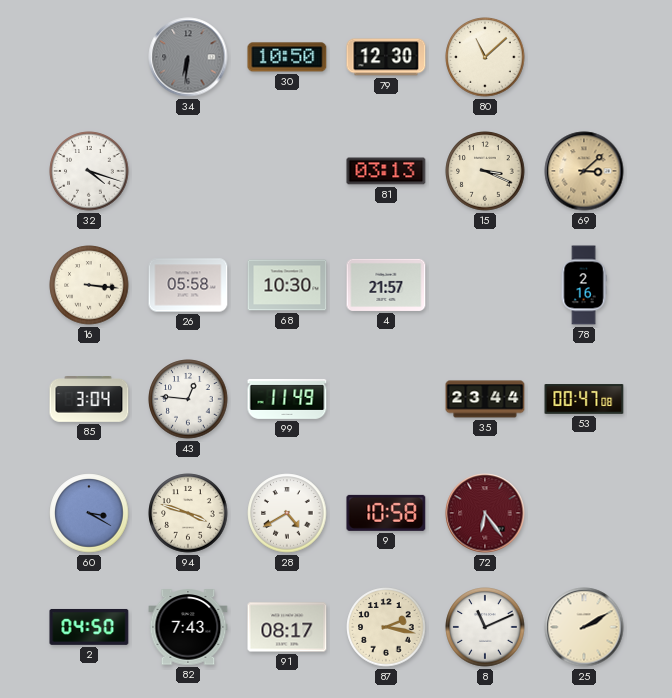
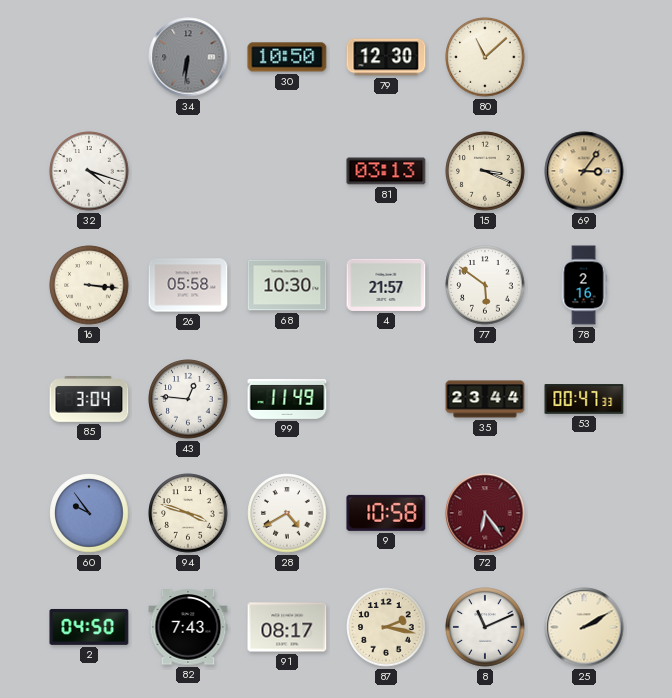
69: 3:08 -> 3:06
77: none -> 5:51
53: 00:47:08 -> 00:47:33
60: 3:20 -> 9:54
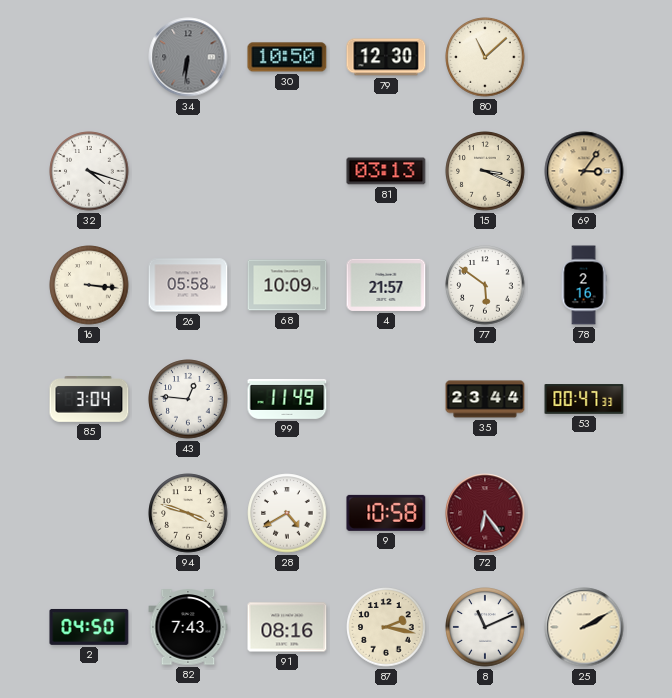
68: 10:30 -> 10:09
60: 9:54 -> none
91: 08:17 -> 08:16
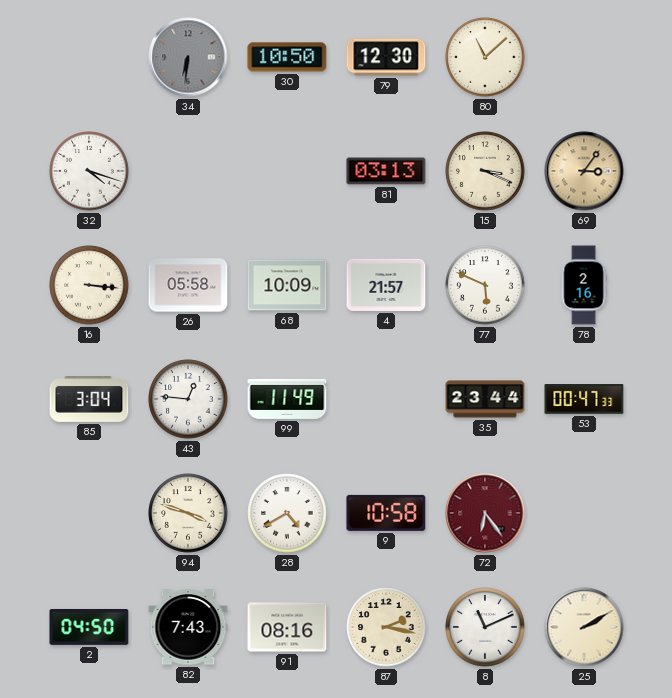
77: 5:51 -> 5:49
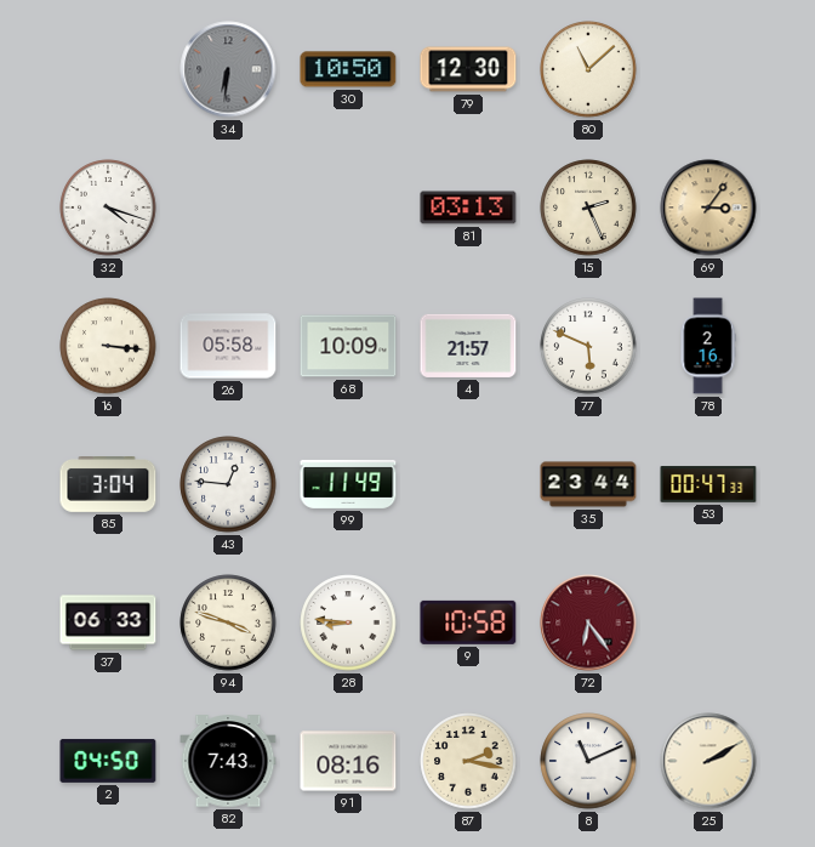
15: 3:19 -> 2:26
37: none -> 06:33
28: 4:40 -> 8:46
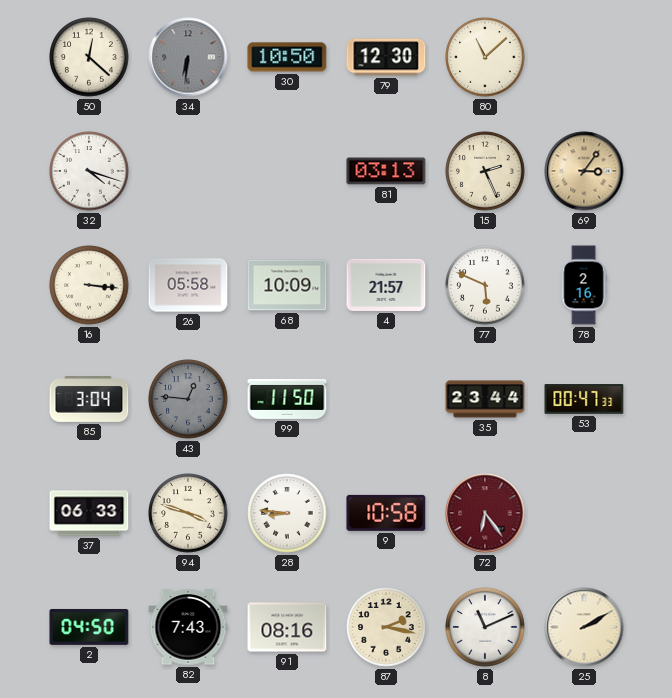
50: none -> 12:22
43 dial: white -> grey
99: 11:49 -> 11:50
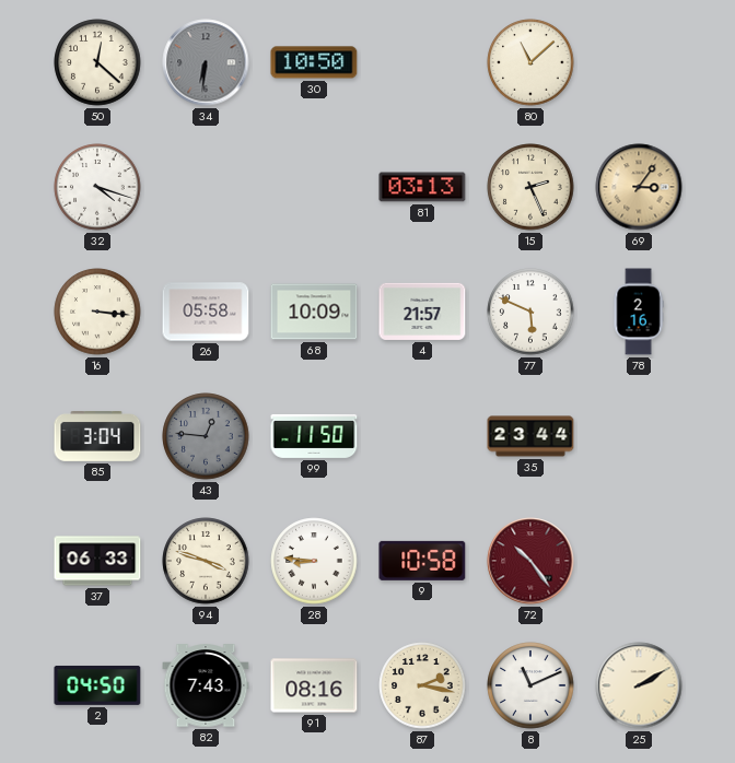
79: 12:30 -> none
53: 00:47 -> none
72: 6:24 -> 10:24
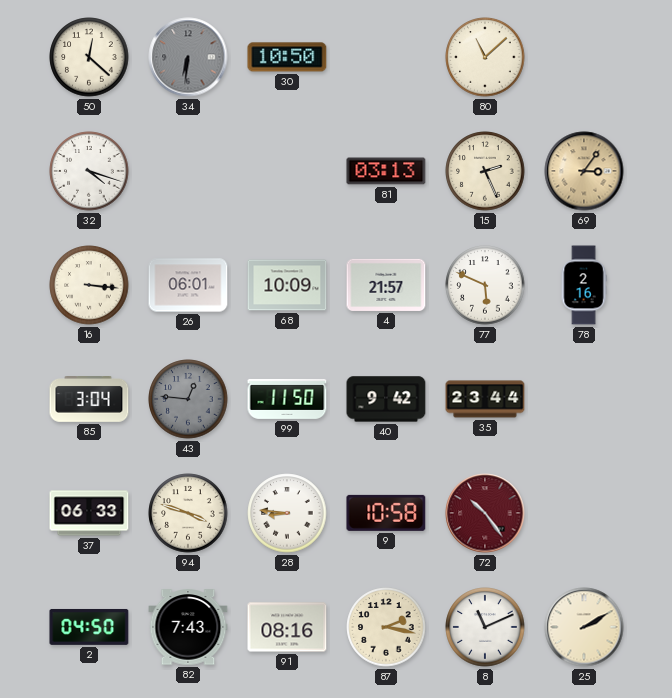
26: 05:58 -> 06:01
40: none -> 9:42
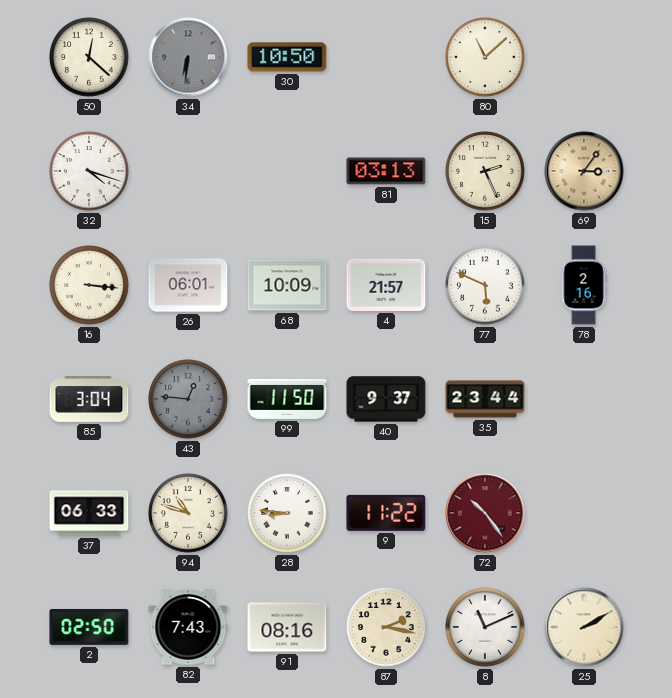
40: 9:42 -> 9:37
94: 3:48 -> 10:48
9: 10:58 -> 11:22
2: 04:50 -> 02:50
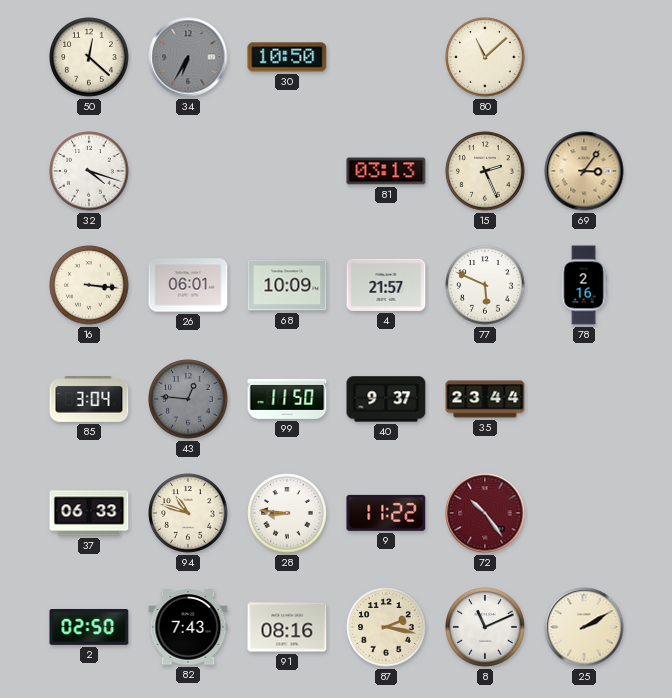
34: 6:31 -> 6:35
